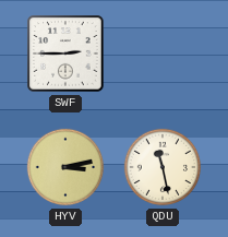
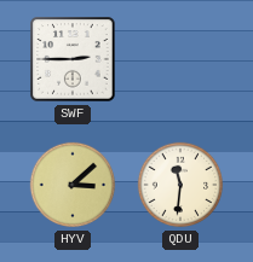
HYV: 3:13 -> 3:08
QDU: 11:28 -> 11:31
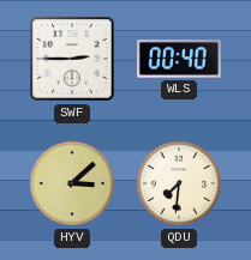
WLS: none -> 00:40
QDU: 11:31 -> 7:31
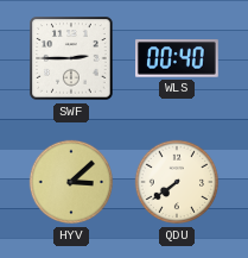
QDU: 7:31 -> 7:39
